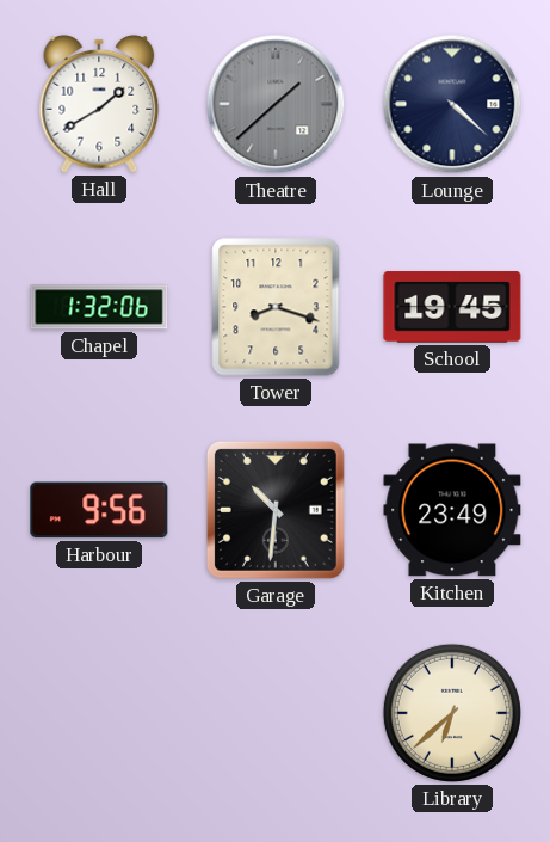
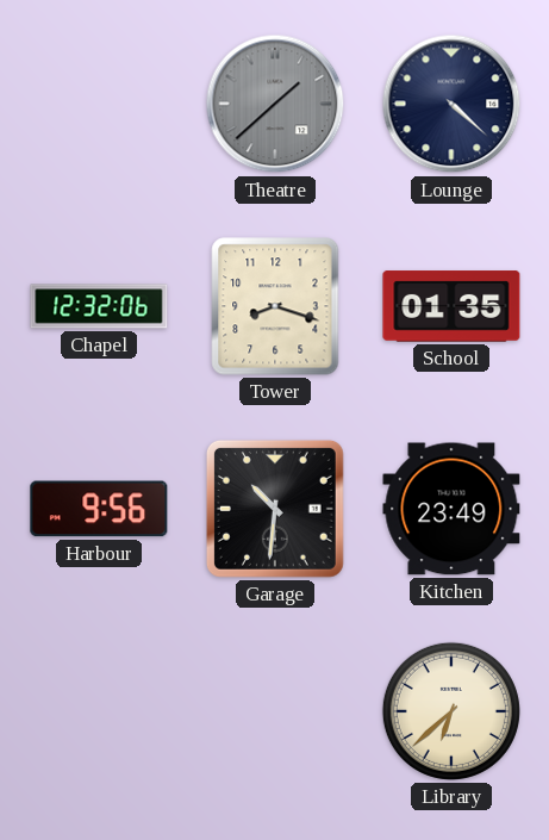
Hall: 1:40 -> none
Chapel: 1:32 -> 12:32
School: 19:45 -> 01:35
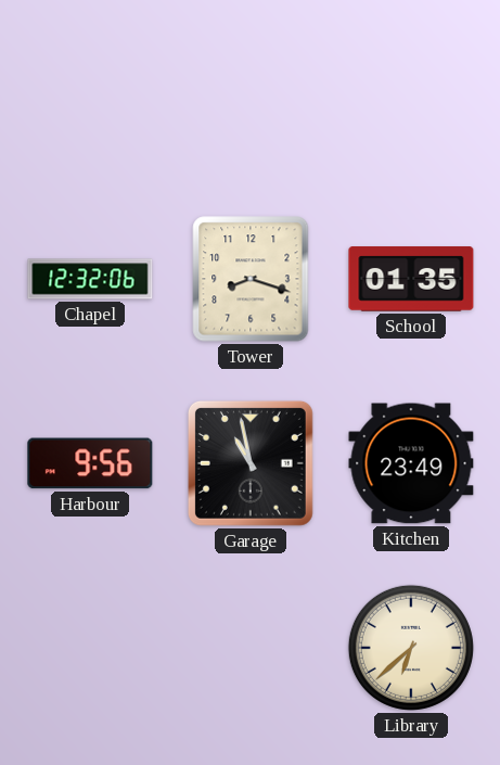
Theatre: 1:38 -> none
Lounge: 4:22 -> none
Garage: 10:31 -> 10:58
